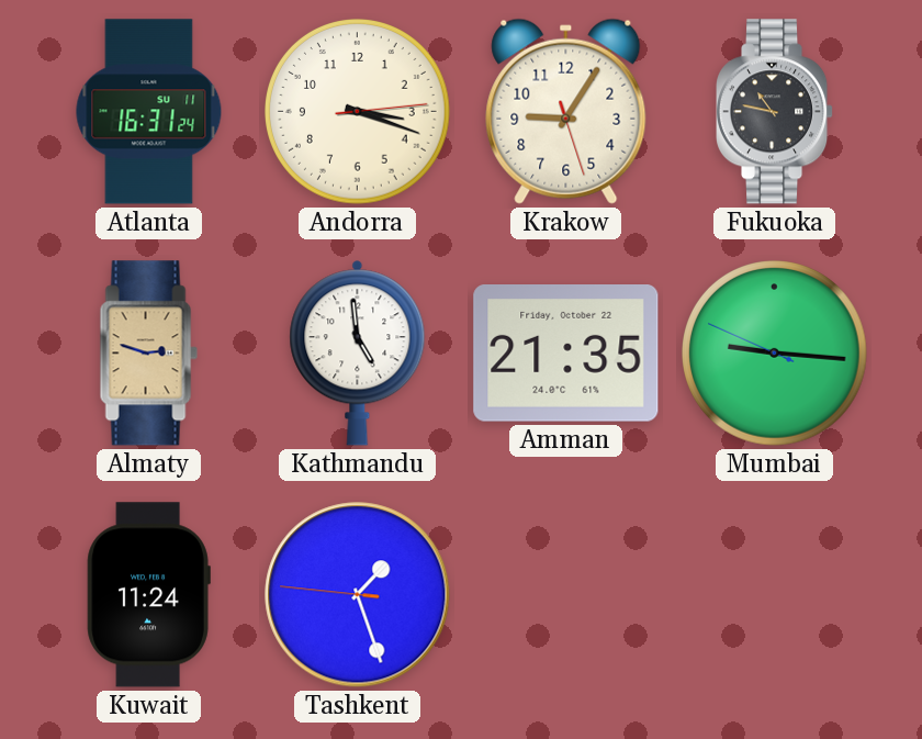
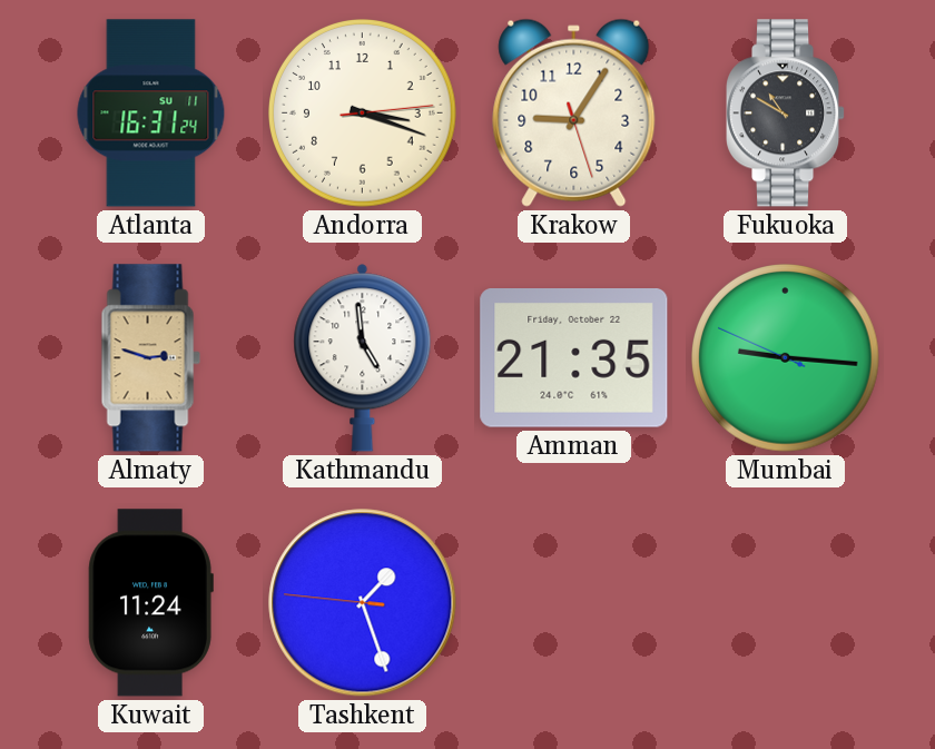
Fukuoka: 10:47 -> 10:50
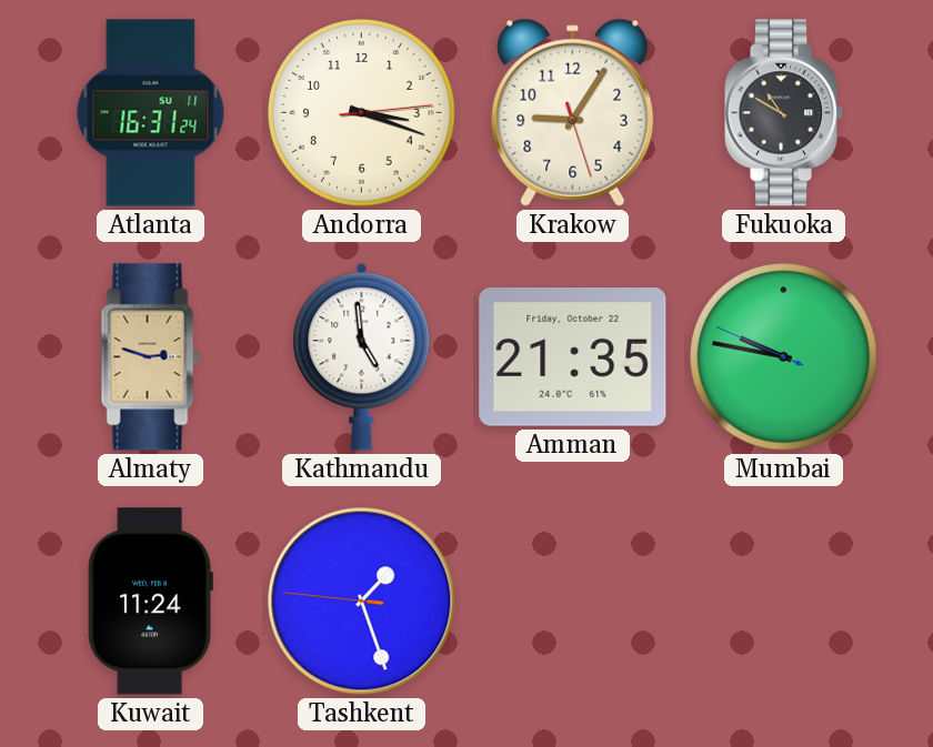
Mumbai: 9:15 -> 9:46
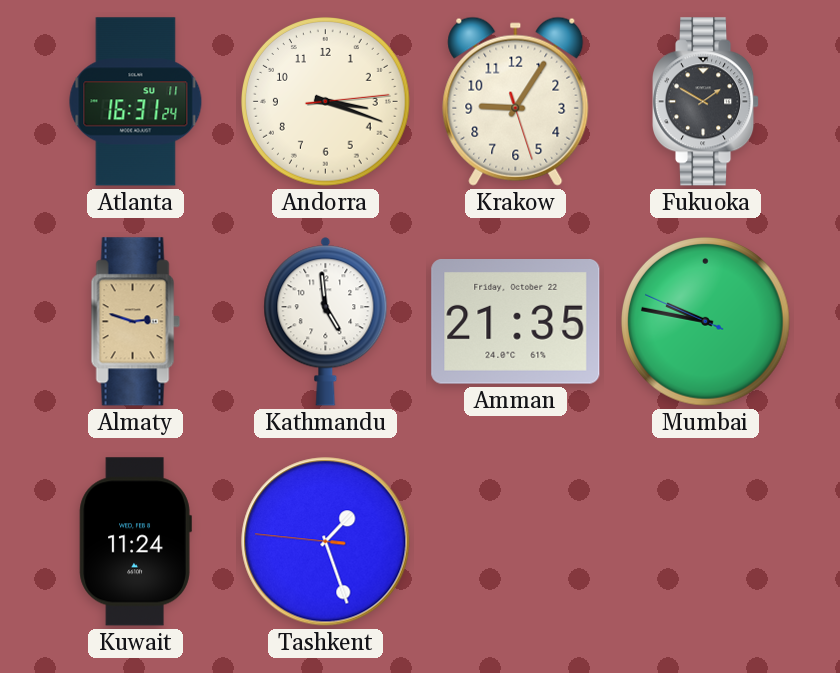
Fukuoka: 10:50 -> 1:50
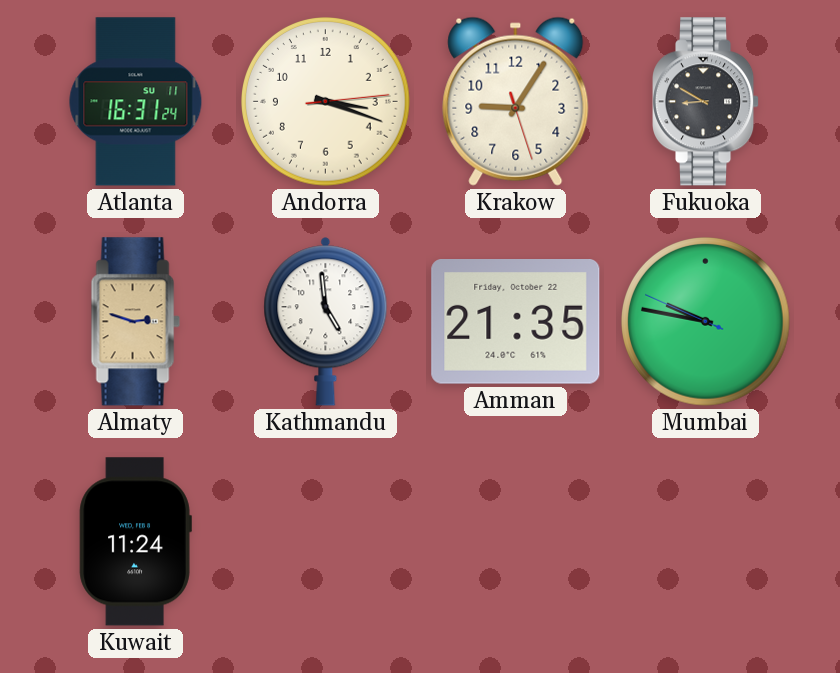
Fukuoka: 1:50 -> 8:50
Tashkent: 1:26 -> none
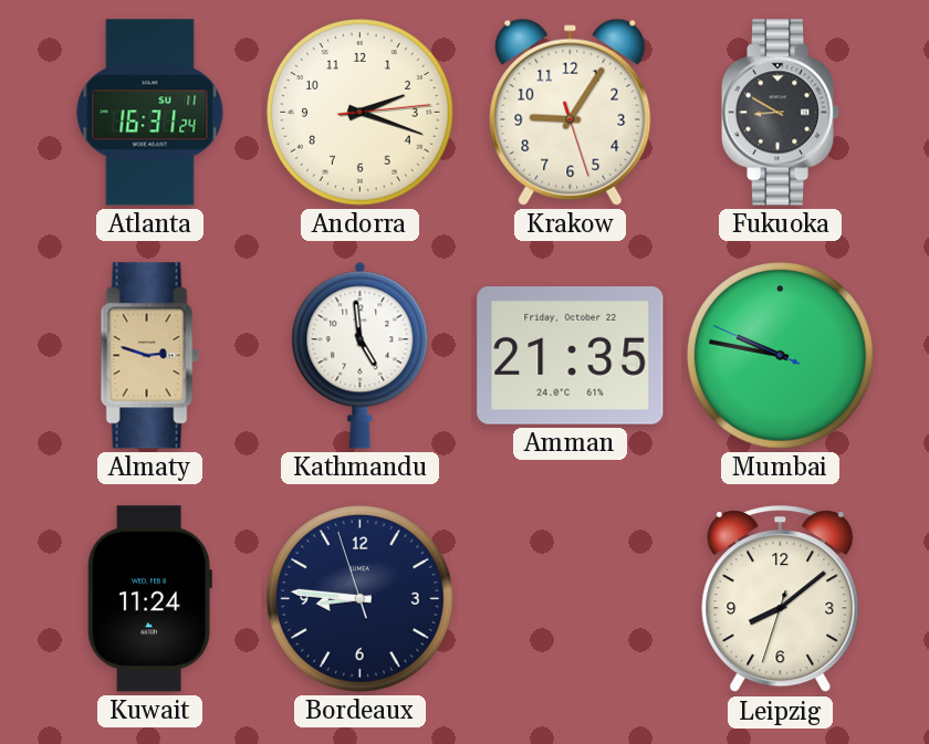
Andorra: 3:18 -> 2:18
Bordeaux: none -> 8:45
Leipzig: none -> 8:08
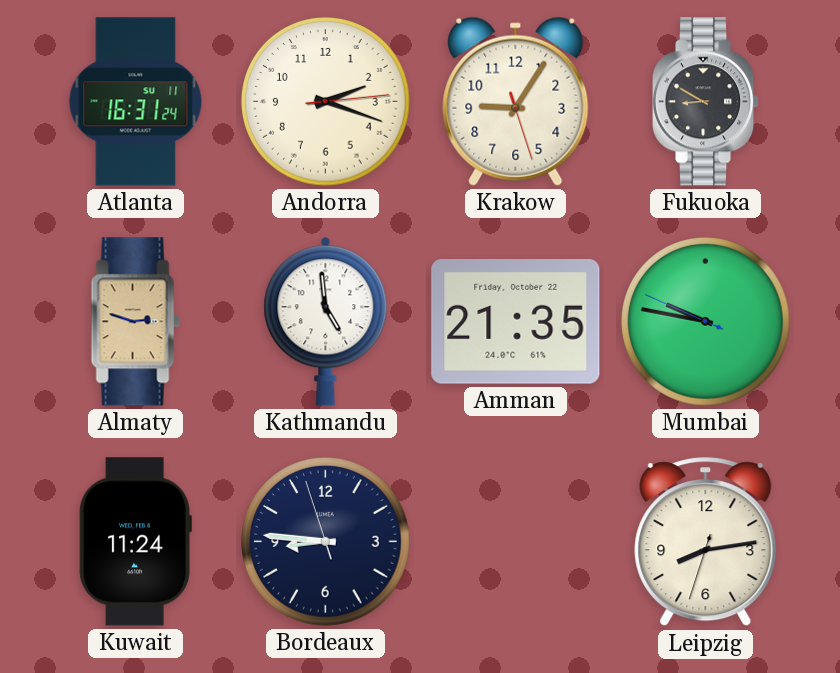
Leipzig: 8:08 -> 8:13
